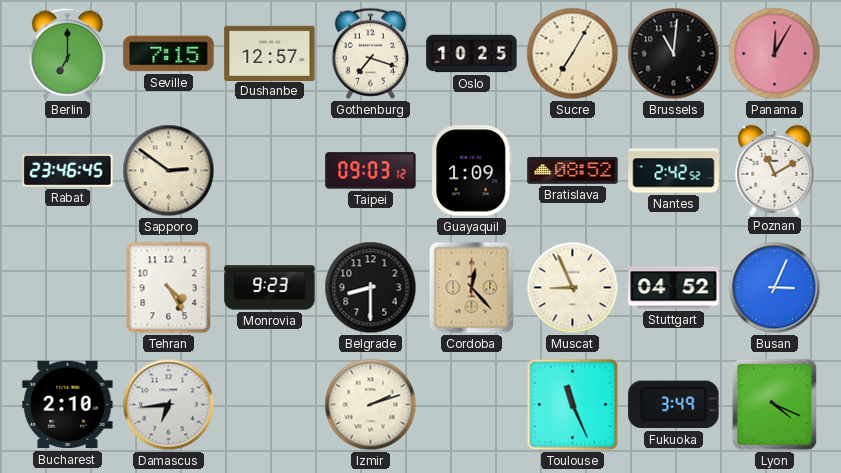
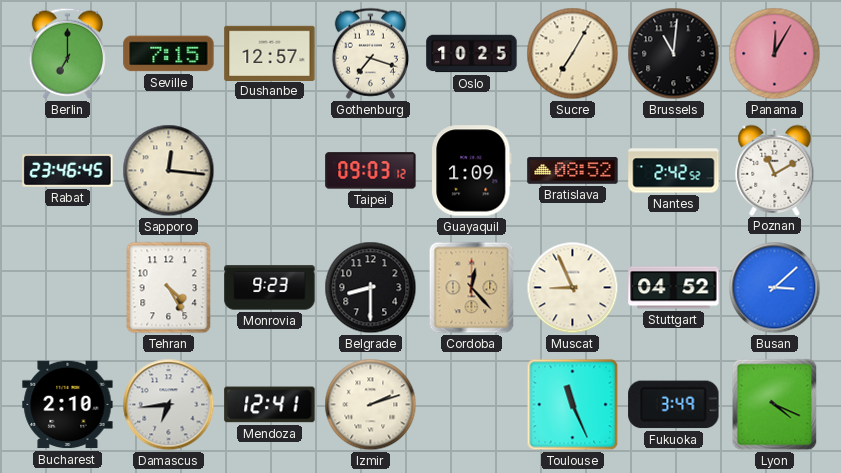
Sapporo: 2:51 -> 12:16
Busan: 3:04 -> 3:08
Mendoza: none -> 12:41
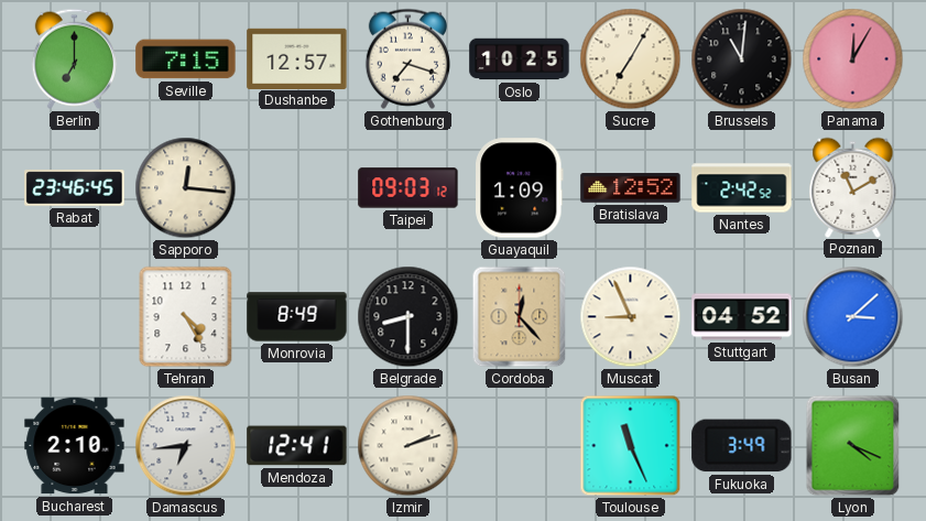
Bratislava: 08:52 -> 12:52
Monrovia: 9:23 -> 8:49
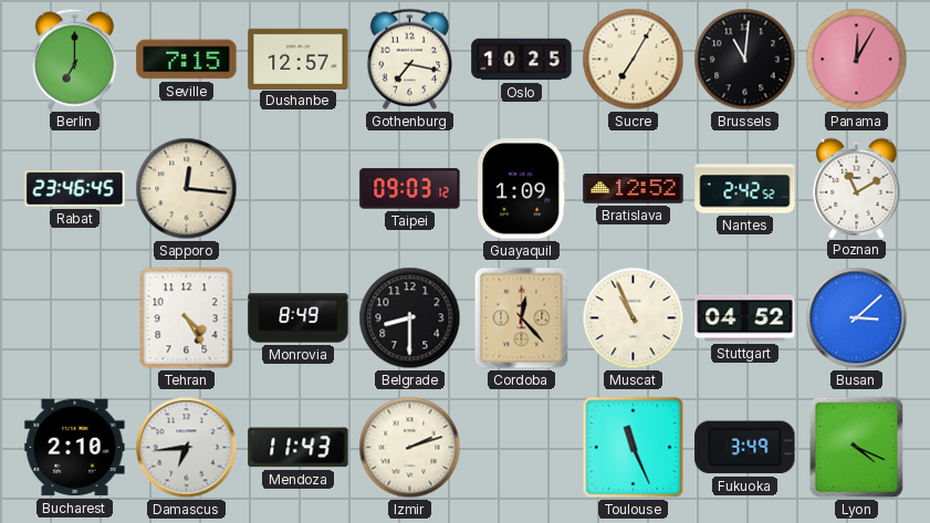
Gothenburg: 7:18 -> 7:17
Muscat: 8:56 -> 10:56
Mendoza: 12:41 -> 11:43
